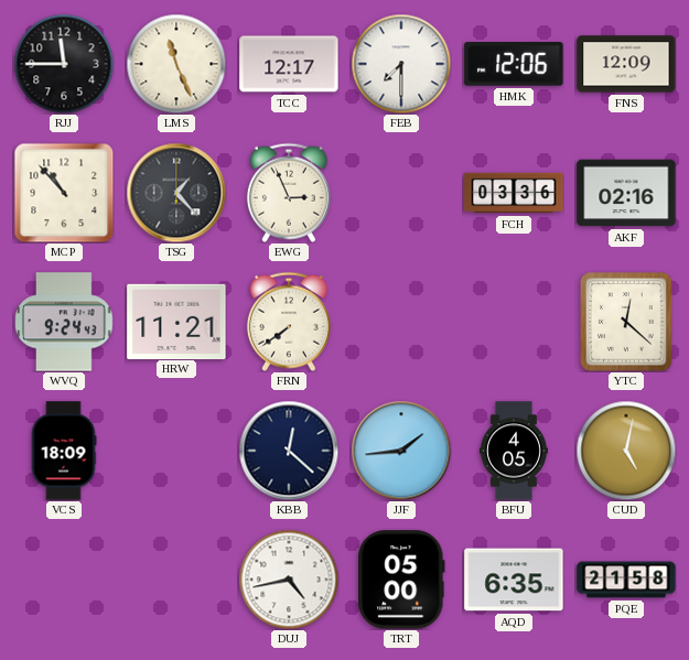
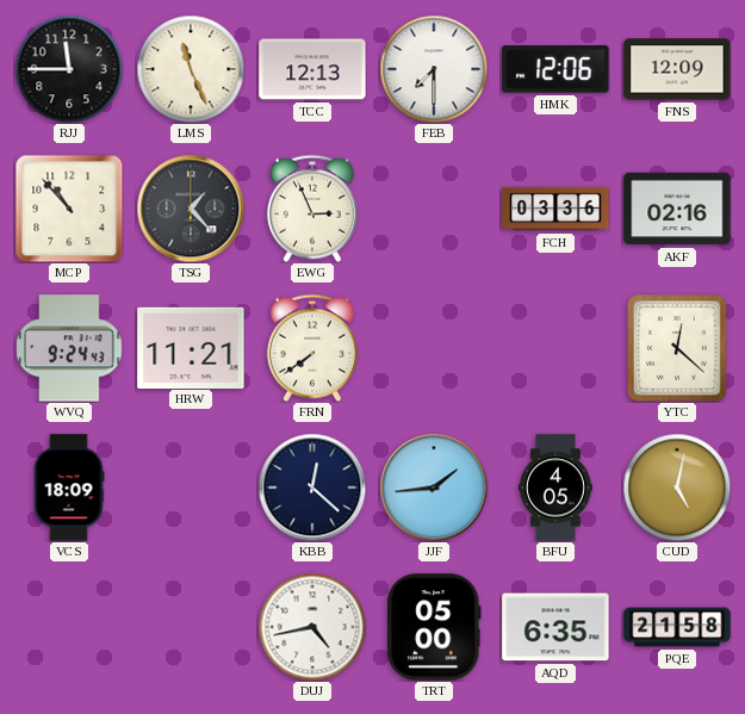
TCC: 12:17 -> 12:13
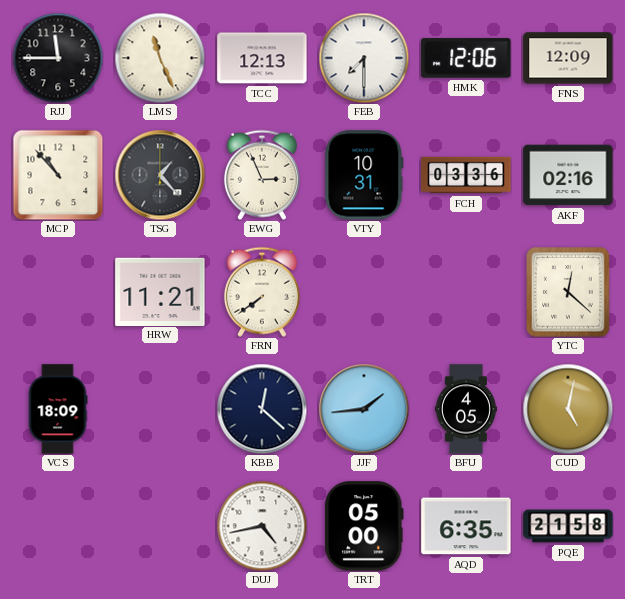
VTY: none -> 10:31
WVQ: 9:24 -> none
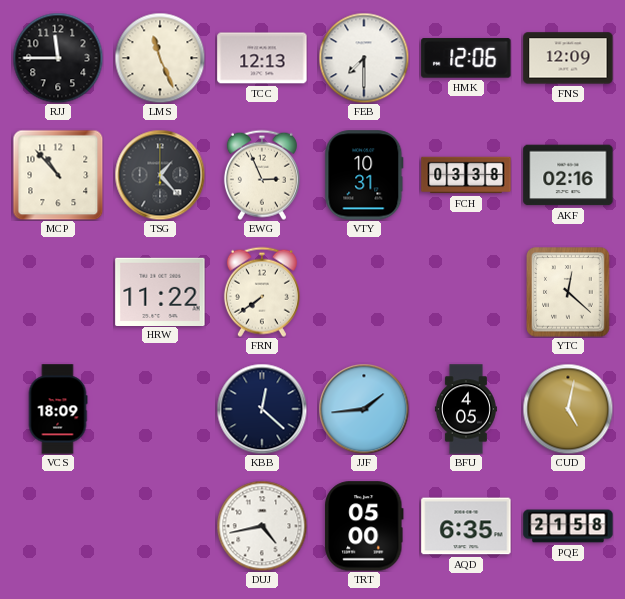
FCH: 03:36 -> 03:38
HRW: 11:21 -> 11:22
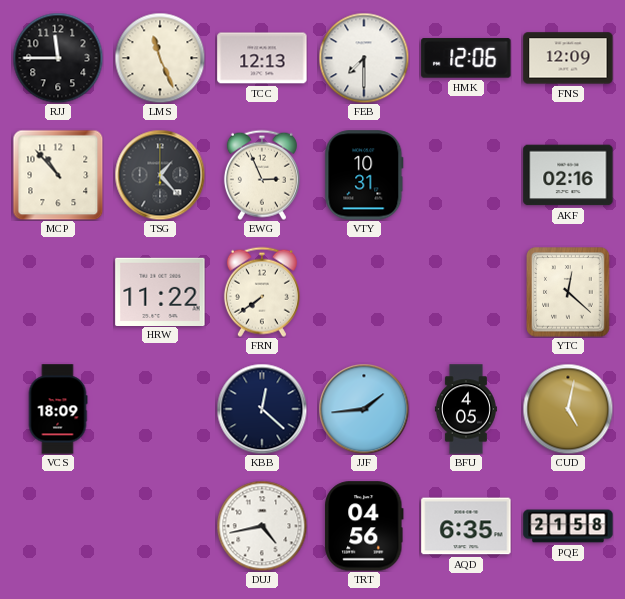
FCH: 03:38 -> none
TRT: 05:00 -> 04:56
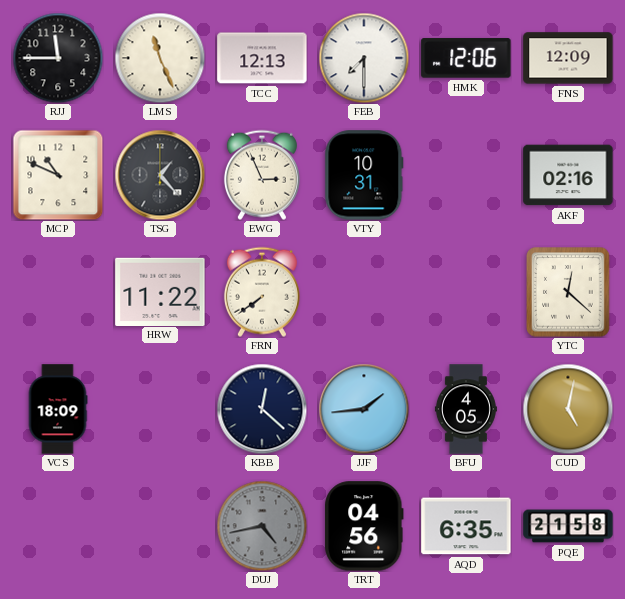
MCP: 10:53 -> 10:49
DUJ dial: white -> grey
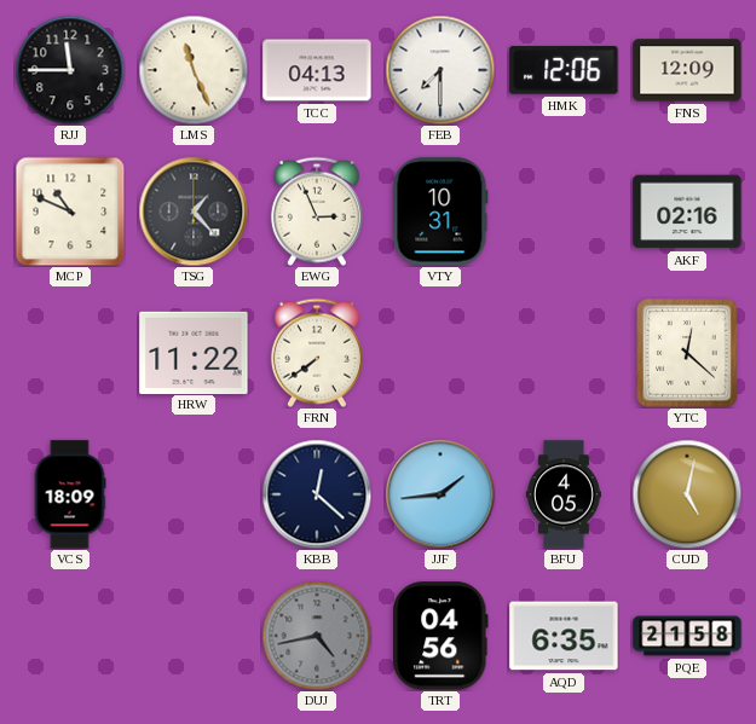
TCC: 12:13 -> 04:13
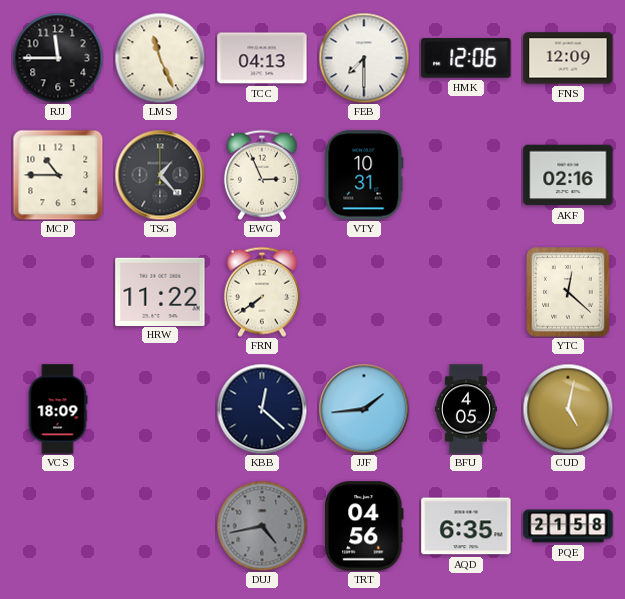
MCP: 10:49 -> 10:45
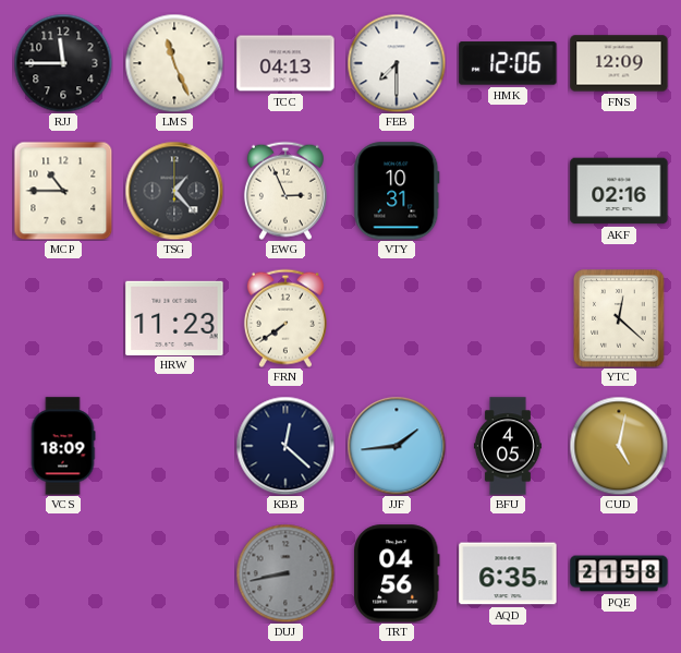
HRW: 11:22 -> 11:23
DUJ: 4:43 -> 8:43
